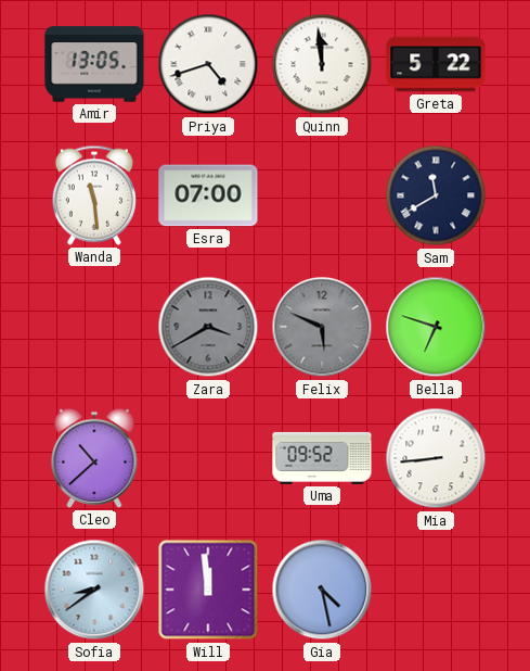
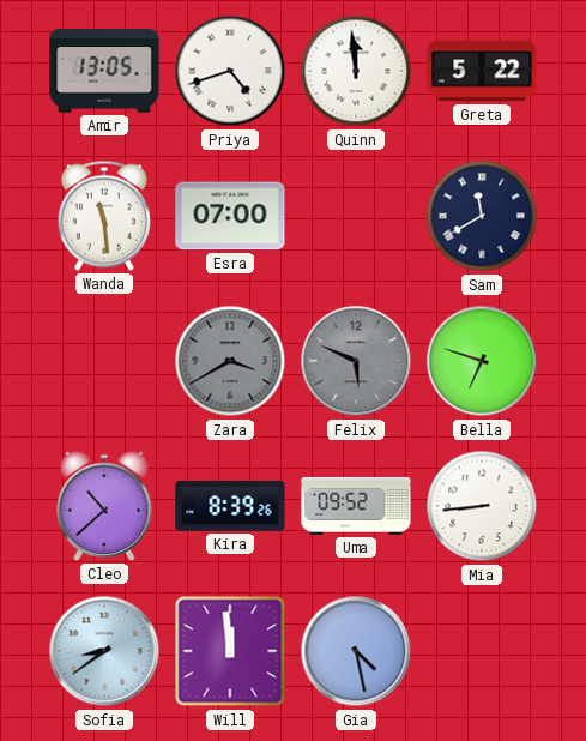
Kira: none -> 8:39
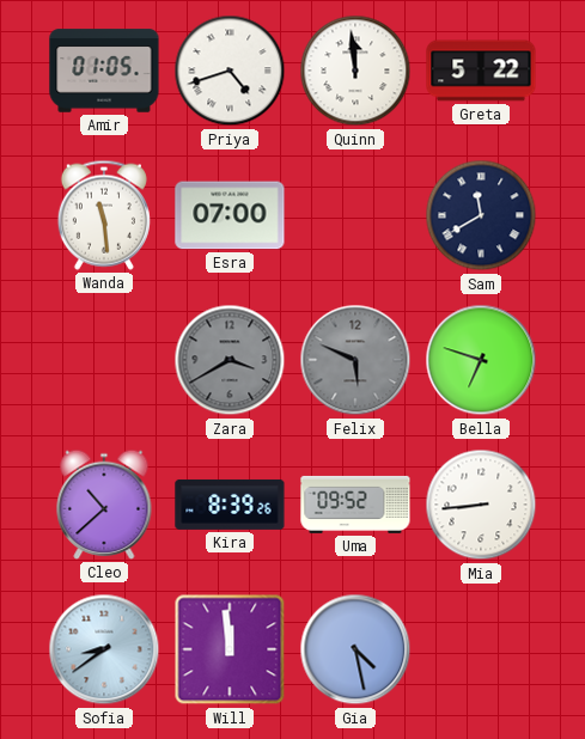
Amir: 13:05 -> 01:05
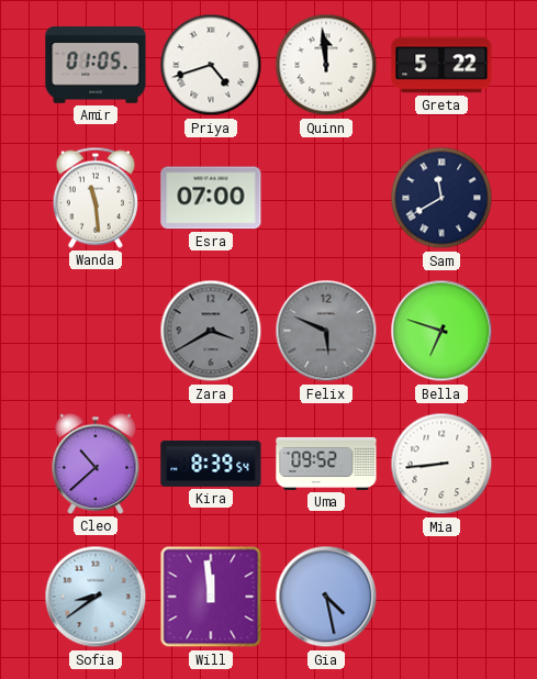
Kira: 8:39:26 -> 8:39:54
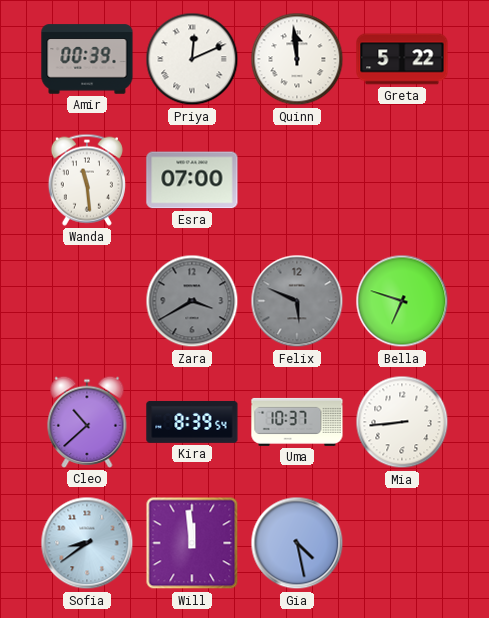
Amir: 01:05 -> 00:39
Priya: 4:42 -> 12:11
Sam: 11:40 -> none
Uma: 09:52 -> 10:37
